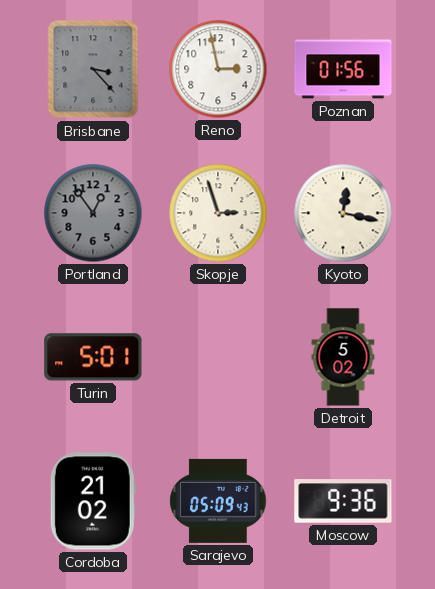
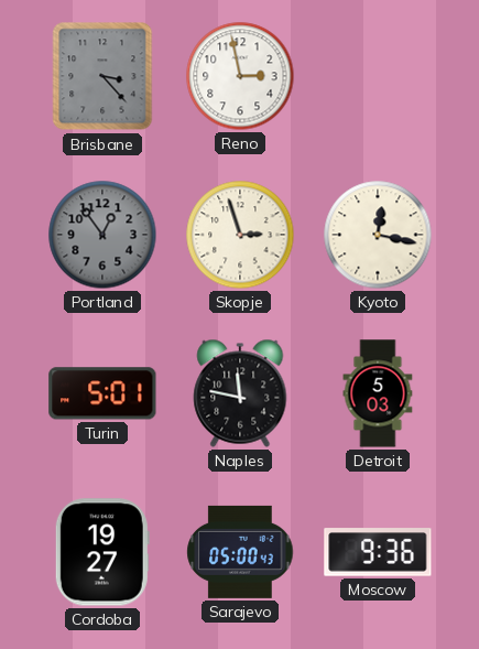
Poznan: 01:56 -> none
Naples: none -> 11:47
Detroit: 5:02 -> 5:03
Cordoba: 21:02 -> 19:27
Sarajevo: 05:09 -> 05:00
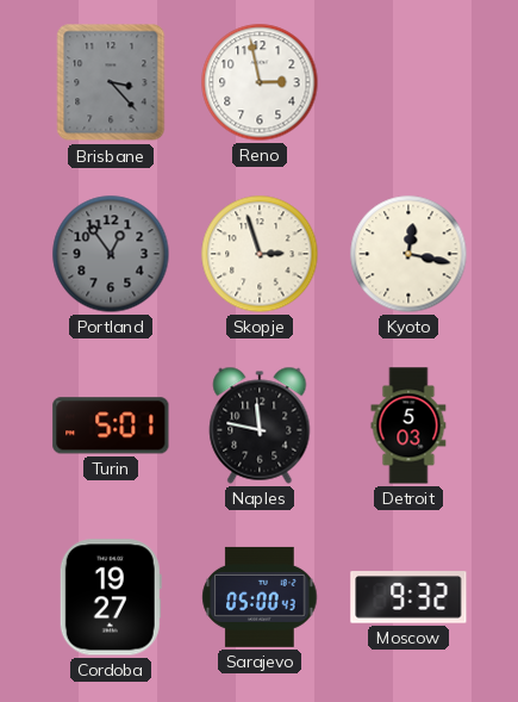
Moscow: 9:36 -> 9:32
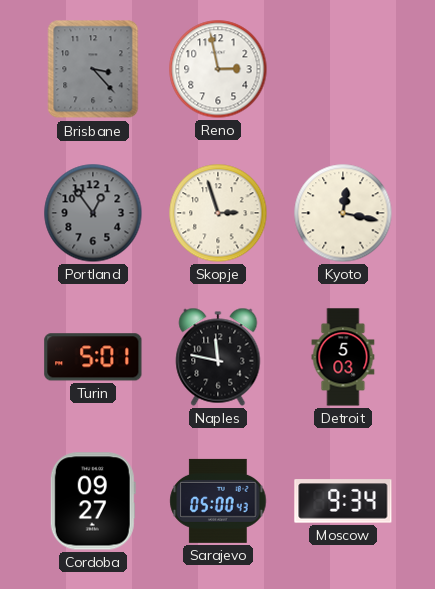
Cordoba: 19:27 -> 09:27
Moscow: 9:32 -> 9:34
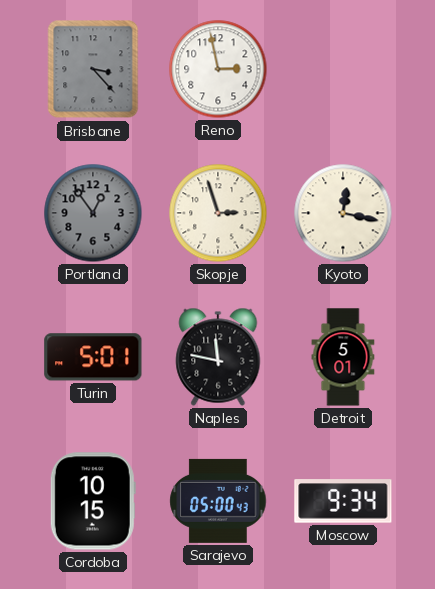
Detroit: 5:03 -> 5:01
Cordoba: 09:27 -> 10:15
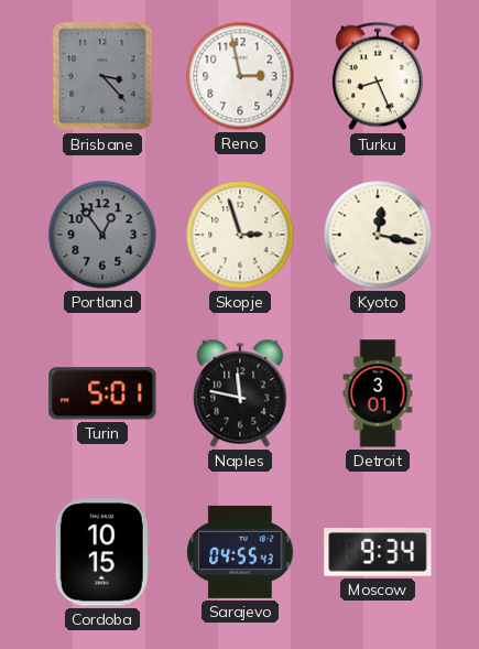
Turku: none -> 8:26
Detroit: 5:01 -> 3:01
Sarajevo: 05:00 -> 04:55
